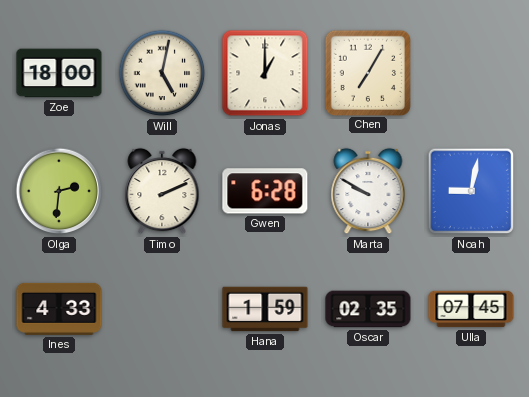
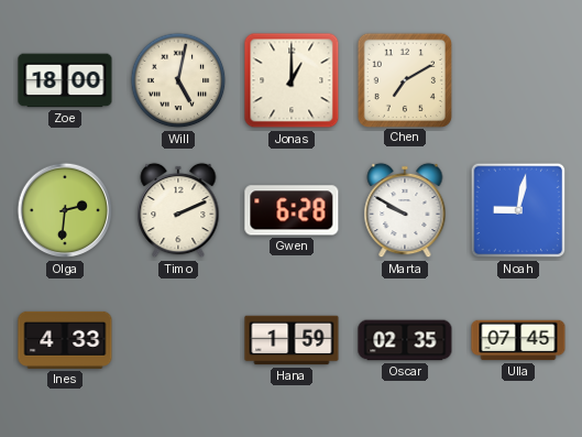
Chen: 7:05 -> 7:10
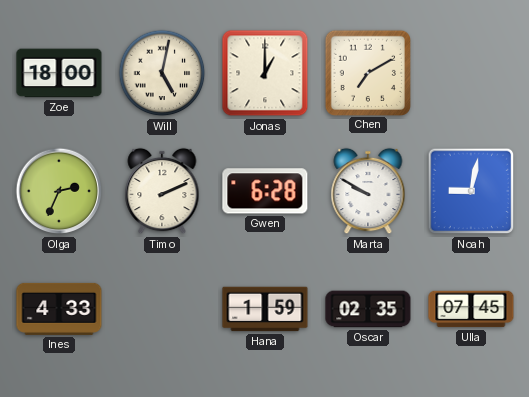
Olga: 2:31 -> 2:34
